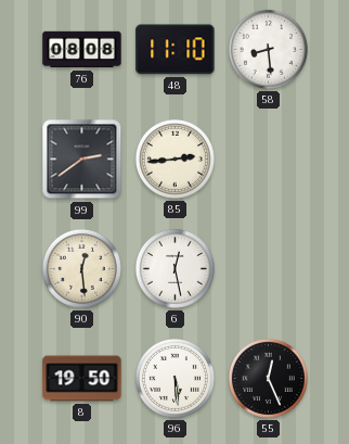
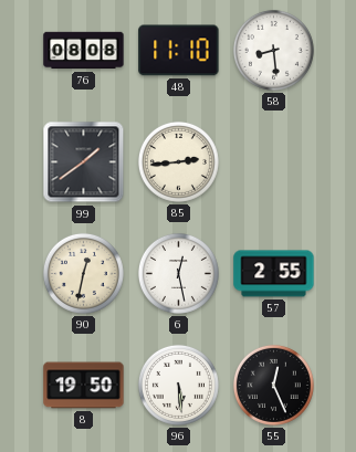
99: 2:39 -> 1:39
90: 12:29 -> 12:32
57: none -> 2:55
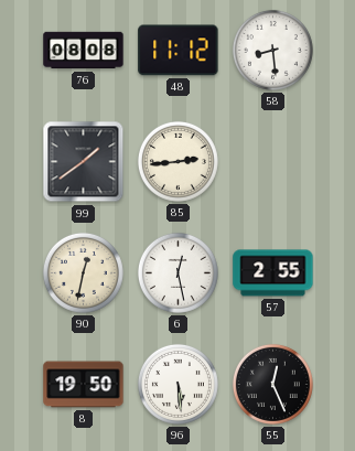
48: 11:10 -> 11:12
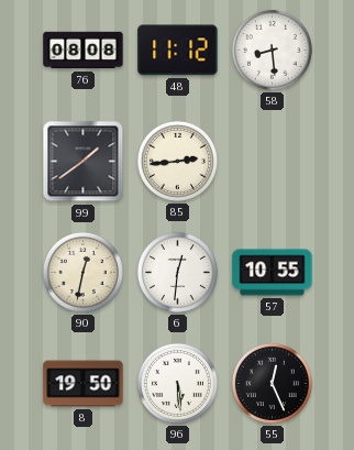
6: 12:28 -> 12:31
57: 2:55 -> 10:55
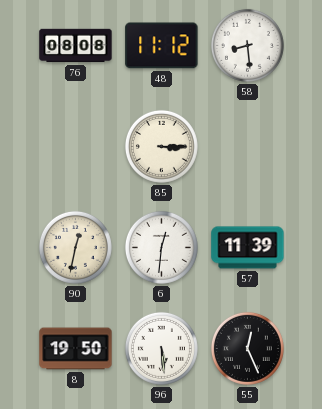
99: 1:39 -> none
85: 2:44 -> 3:15
57: 10:55 -> 11:39
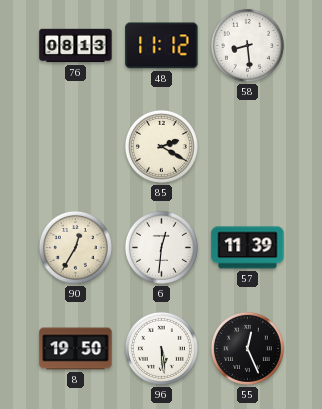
76: 08:08 -> 08:13
85: 3:15 -> 2:20
90: 12:32 -> 12:35
